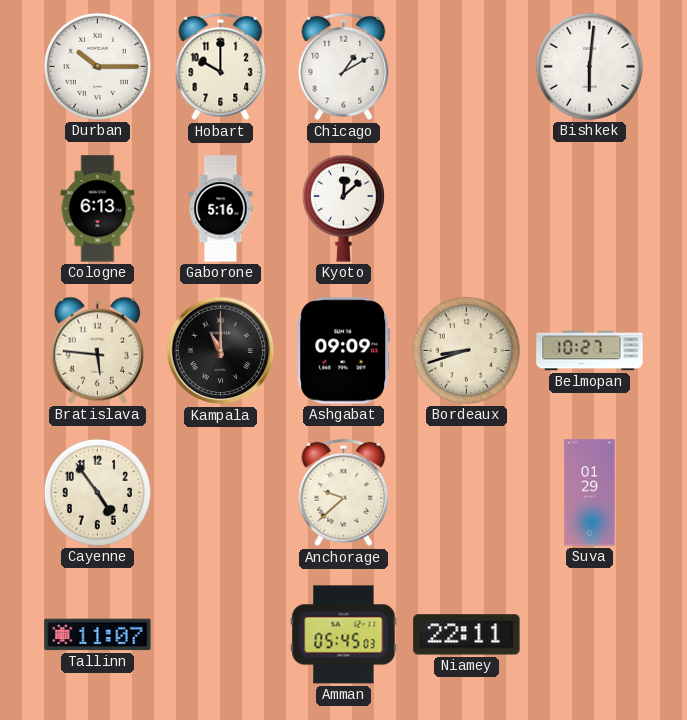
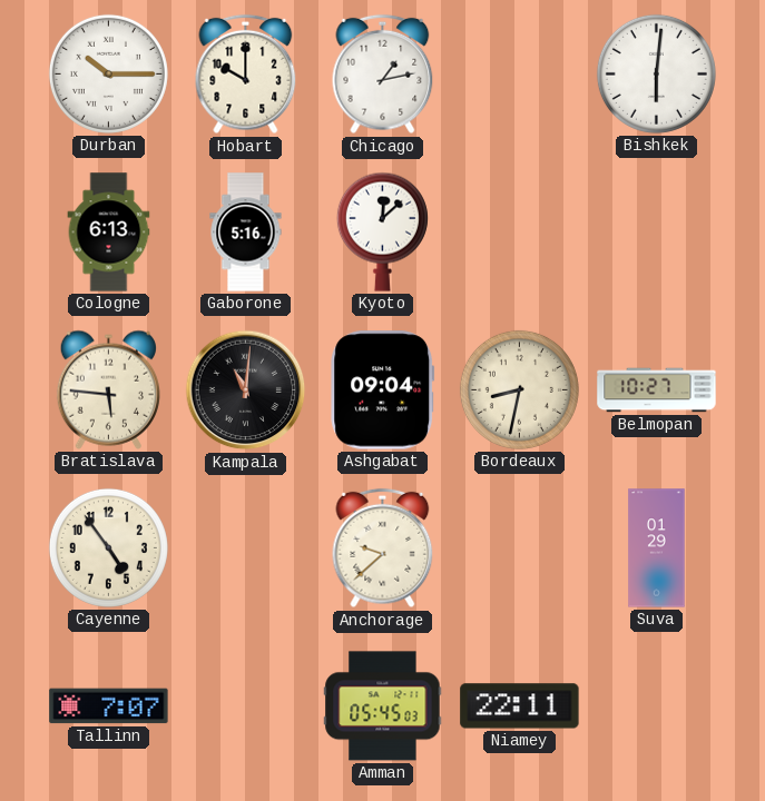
Chicago: 1:10 -> 1:13
Kampala: 11:00 -> 11:01
Ashgabat: 09:09 -> 09:04
Bordeaux: 8:42 -> 8:32
Tallinn: 11:07 -> 7:07
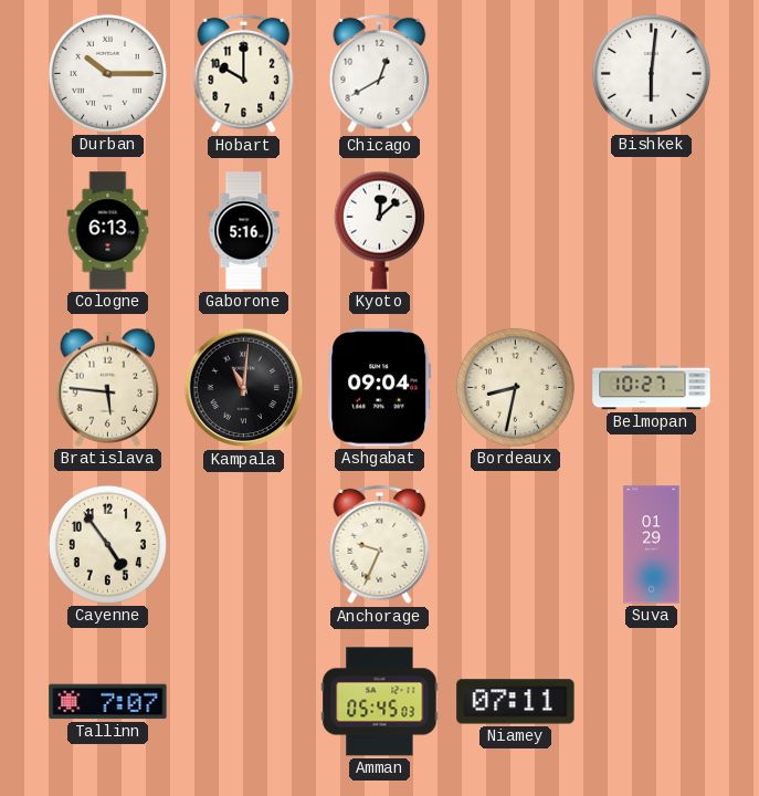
Chicago: 1:13 -> 12:40
Anchorage: 9:38 -> 9:34
Niamey: 22:11 -> 07:11
